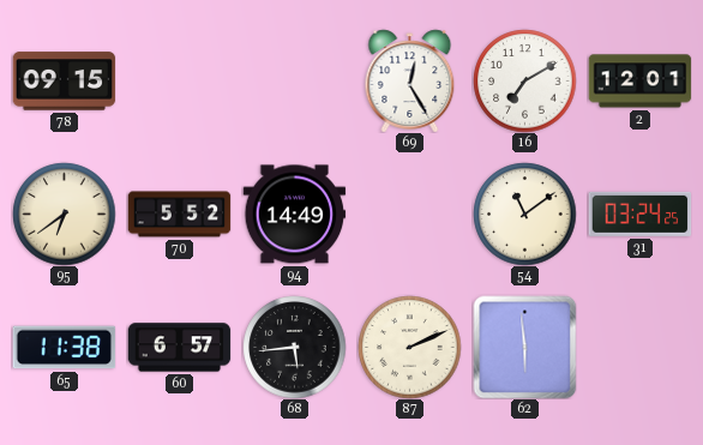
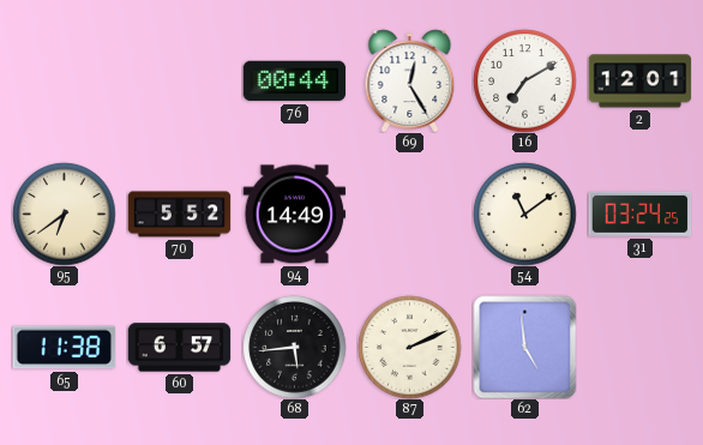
78: 09:15 -> none
76: none -> 00:44
62: 5:59 -> 4:59
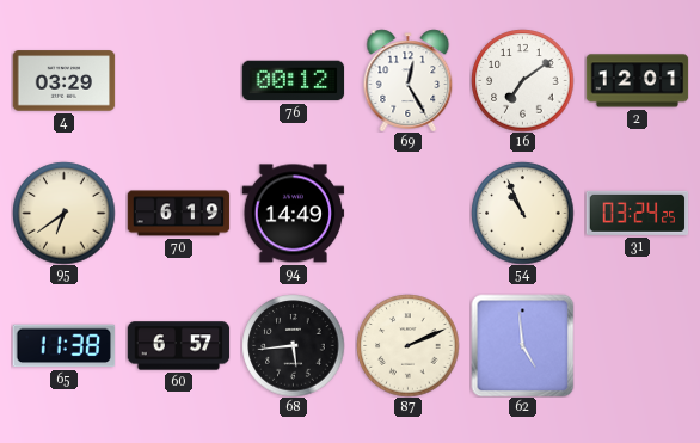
4: none -> 03:29
76: 00:44 -> 00:12
16: 7:10 -> 7:09
70: 5:52 -> 6:19
54: 11:09 -> 10:56
